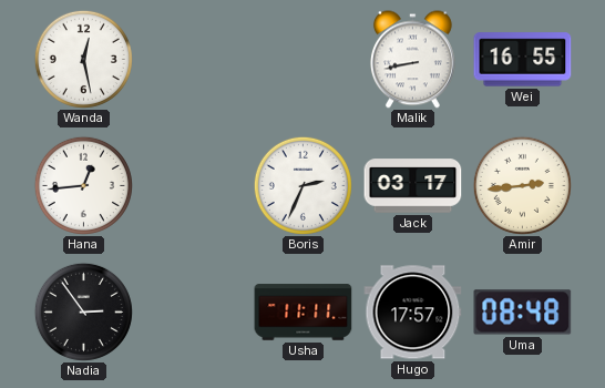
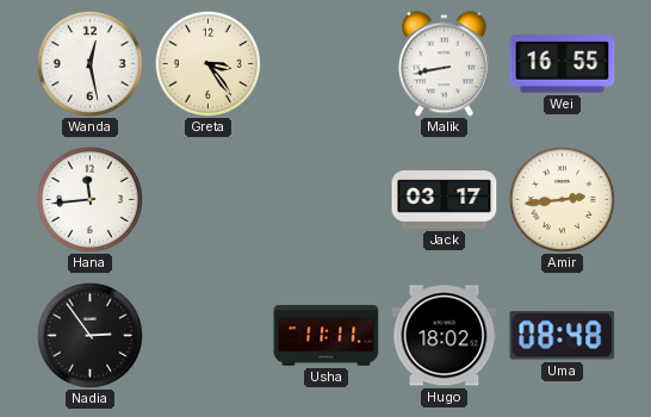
Greta: none -> 3:24
Hana: 12:44 -> 11:44
Boris: 2:34 -> none
Hugo: 17:57 -> 18:02
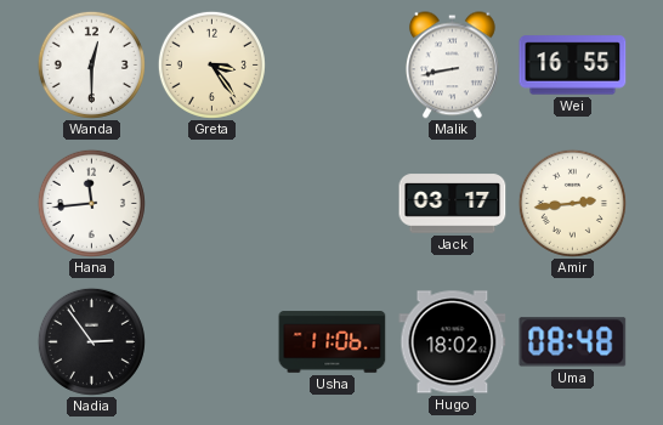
Wanda: 12:28 -> 12:30
Usha: 11:11 -> 11:06
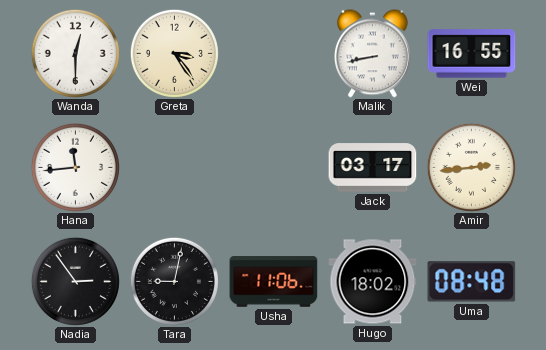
Tara: none -> 9:02
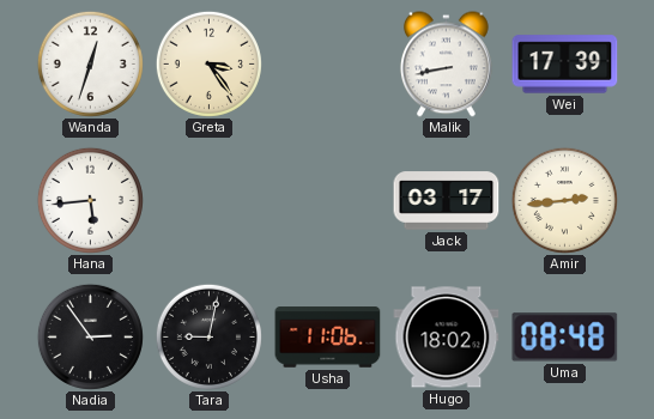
Wanda: 12:30 -> 12:33
Wei: 16:55 -> 17:39
Hana: 11:44 -> 5:44
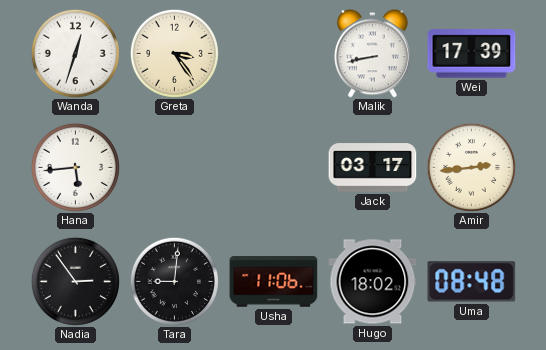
Tara: 9:02 -> 9:01
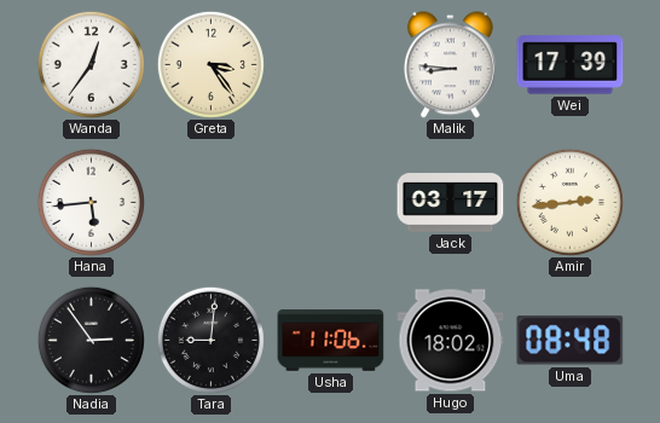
Wanda: 12:33 -> 12:36
Malik: 8:43 -> 8:46
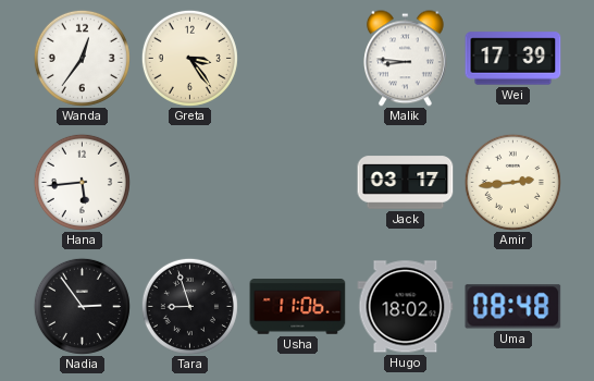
Tara: 9:01 -> 8:57
